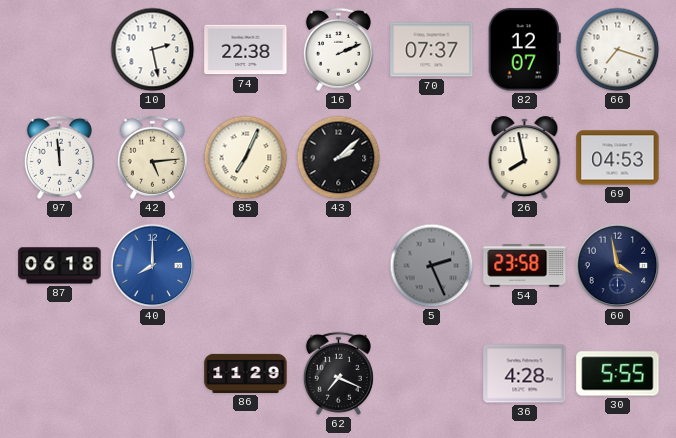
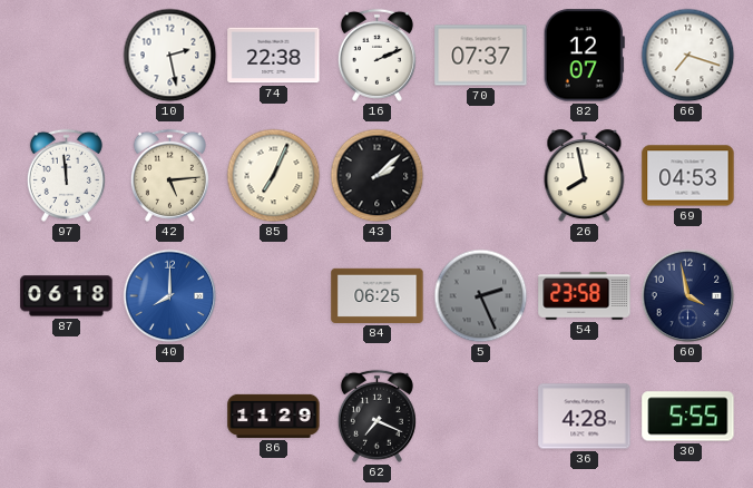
84: none -> 06:25
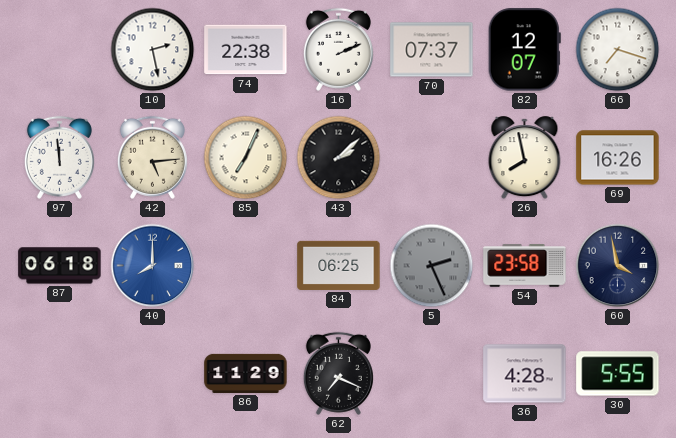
69: 04:53 -> 16:26
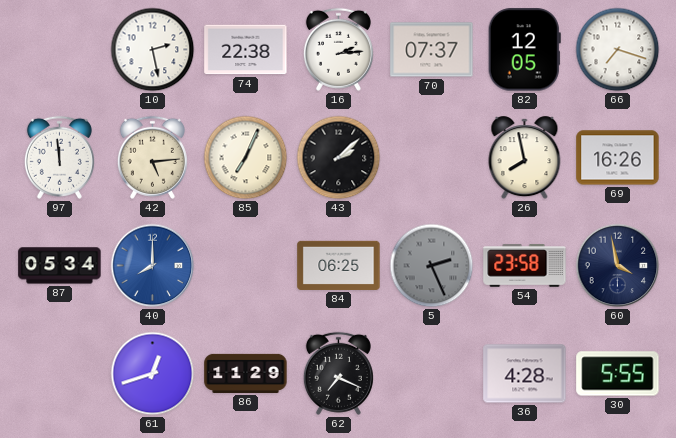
16: 2:11 -> 2:14
82: 12:07 -> 12:05
87: 06:18 -> 05:34
61: none -> 12:42
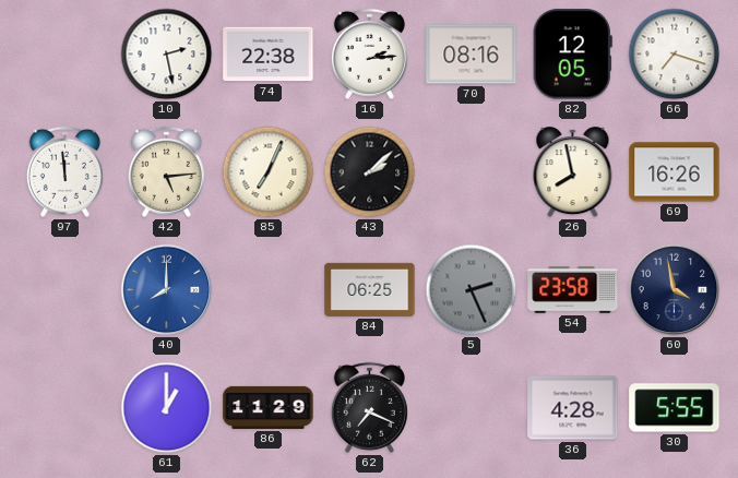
70: 07:37 -> 08:16
87: 05:34 -> none
61: 12:42 -> 1:00
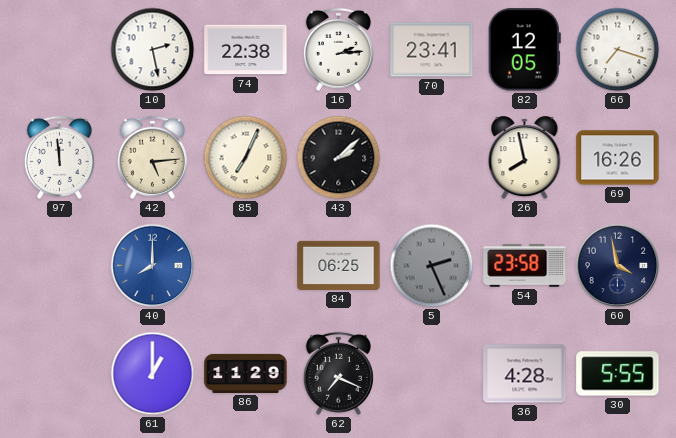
70: 08:16 -> 23:41
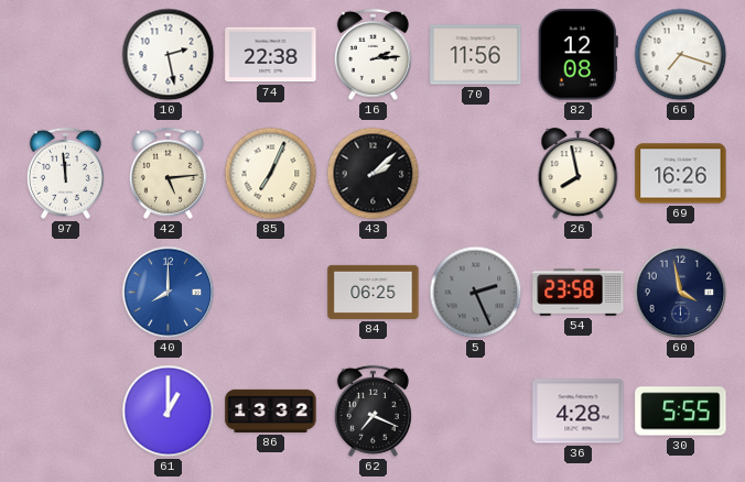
70: 23:41 -> 11:56
82: 12:05 -> 12:08
86: 11:29 -> 13:32
